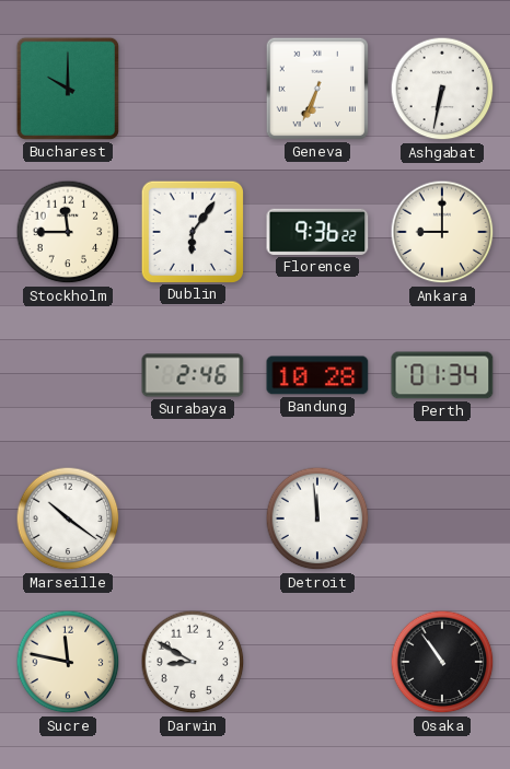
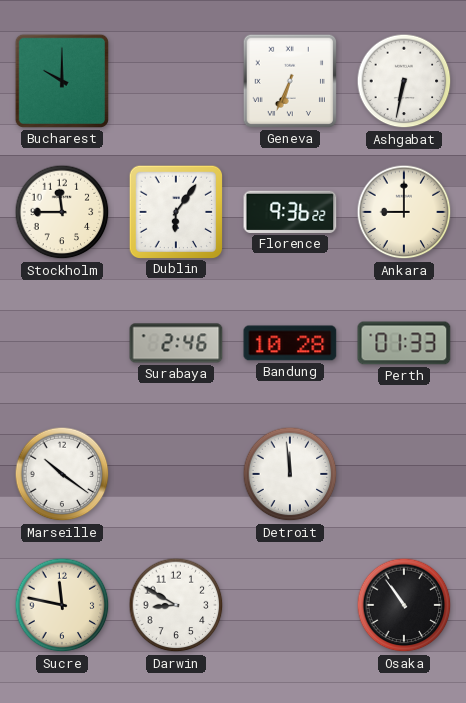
Perth: 01:34 -> 01:33
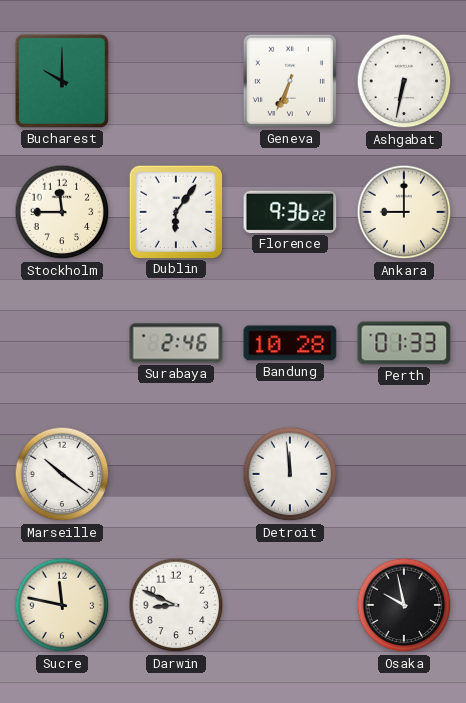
Darwin: 8:50 -> 8:49
Osaka: 10:54 -> 9:58
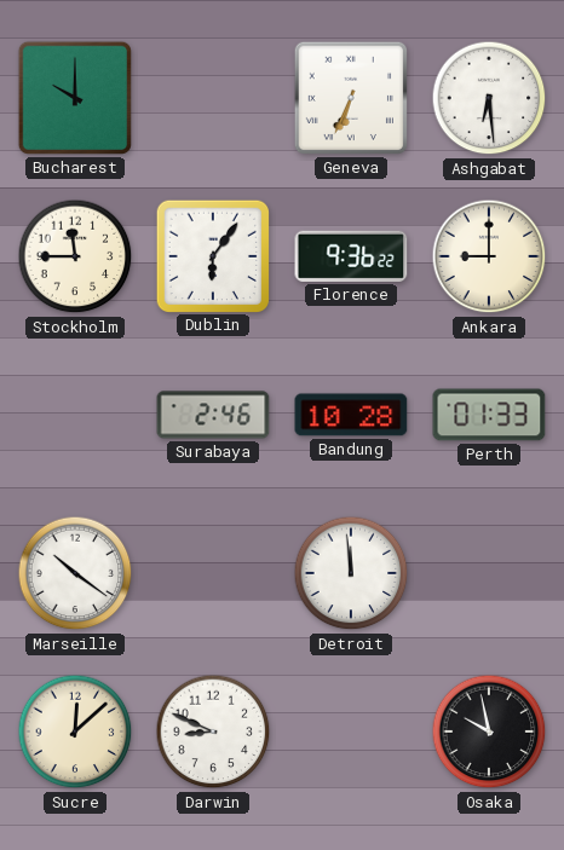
Ashgabat: 6:32 -> 6:29
Sucre: 11:47 -> 12:08
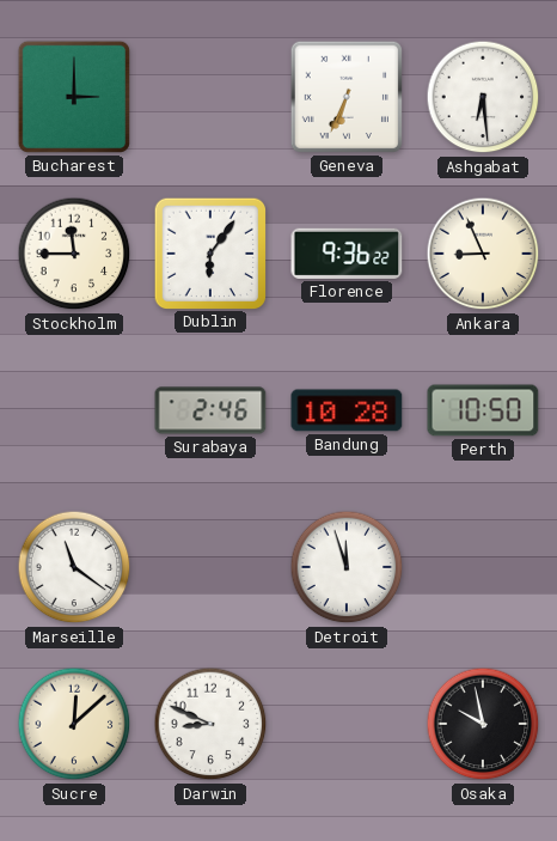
Bucharest: 10:00 -> 3:00
Ankara: 9:00 -> 8:56
Perth: 01:33 -> 10:50
Marseille: 10:21 -> 11:21
Detroit: 11:59 -> 11:57
